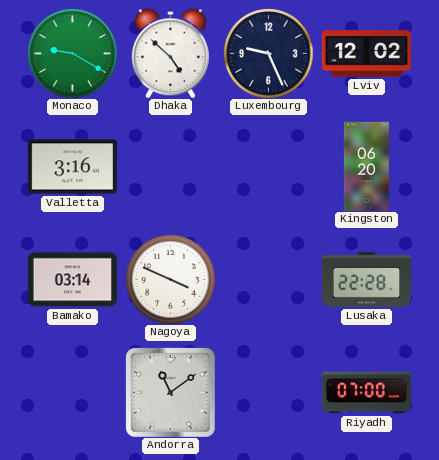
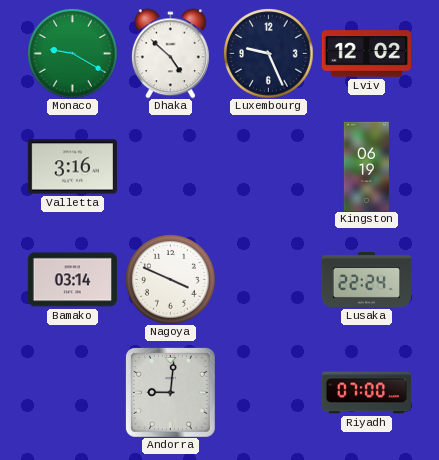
Kingston: 06:20 -> 06:19
Lusaka: 22:28 -> 22:24
Andorra: 11:09 -> 9:01
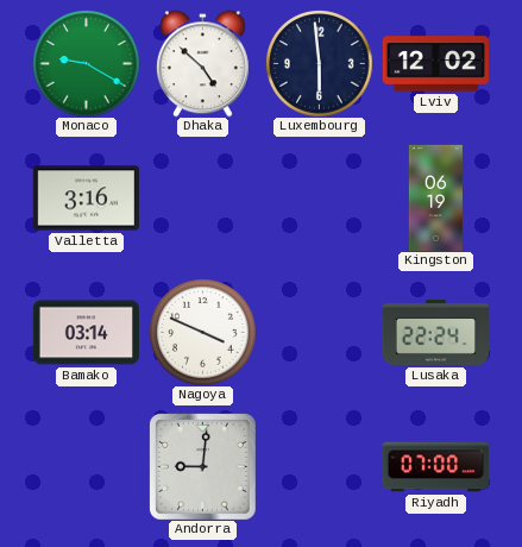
Luxembourg: 9:26 -> 5:59
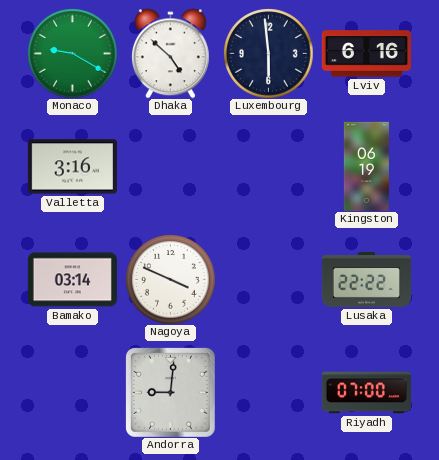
Lviv: 12:02 -> 6:16
Lusaka: 22:24 -> 22:22
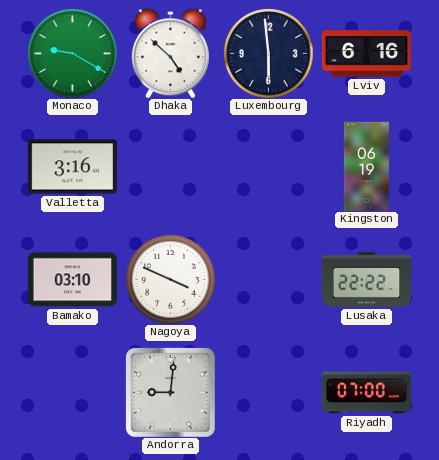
Bamako: 03:14 -> 03:10
